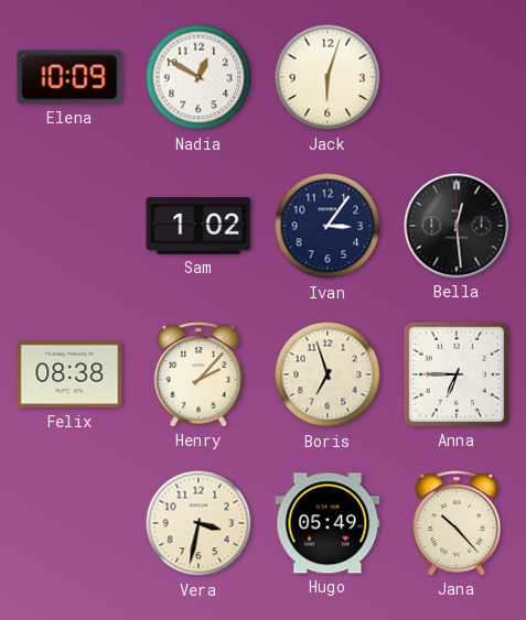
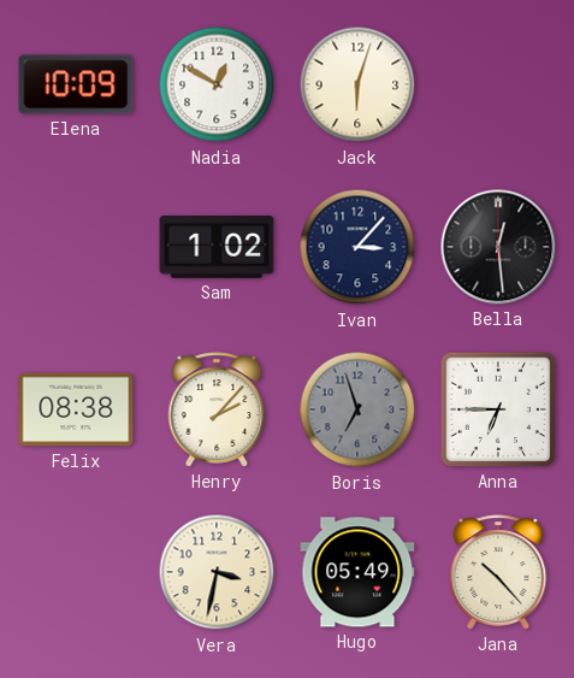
Ivan: 3:06 -> 3:07
Boris dial: cream -> grey
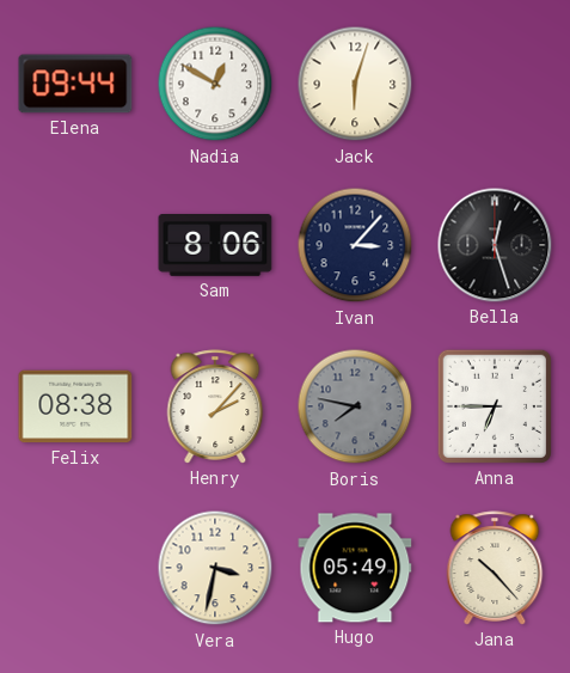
Elena: 10:09 -> 09:44
Sam: 1:02 -> 8:06
Bella: 12:29 -> 12:27
Boris: 6:57 -> 7:47
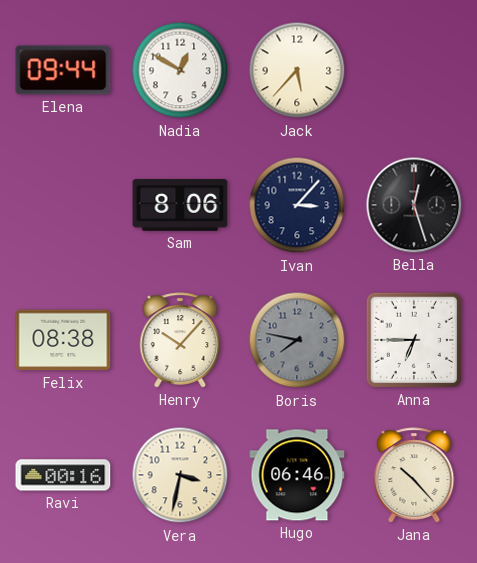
Jack: 6:03 -> 5:37
Henry: 2:07 -> 10:07
Ravi: none -> 00:16
Hugo: 05:49 -> 06:46
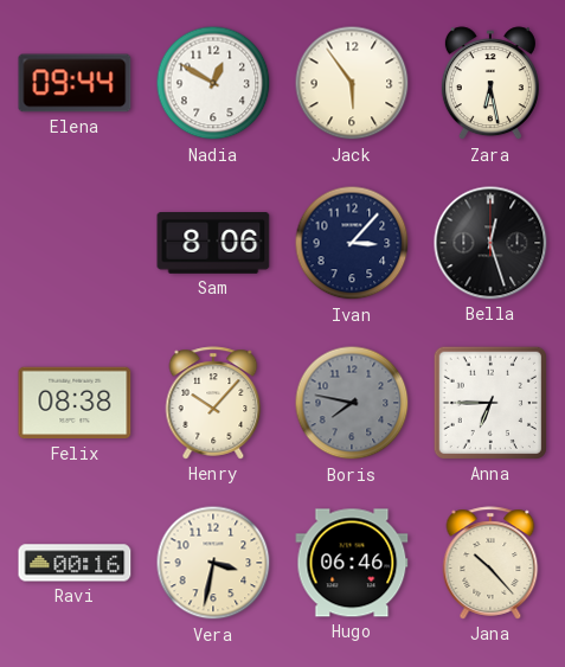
Jack: 5:37 -> 5:54
Zara: none -> 6:28
